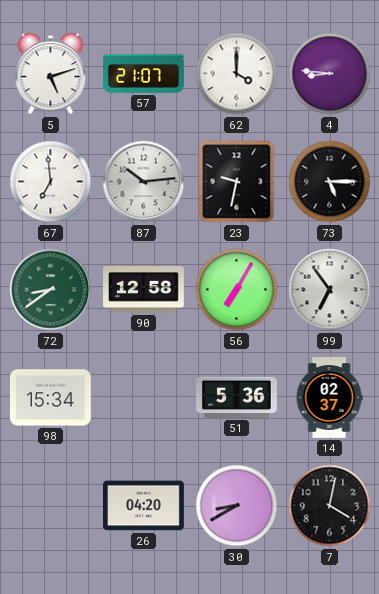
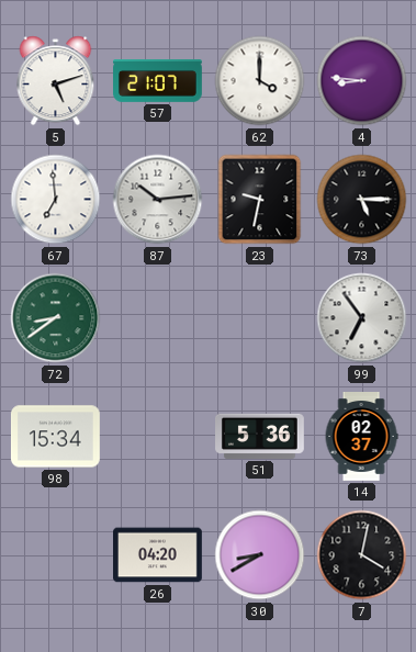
90: 12:58 -> none
56: 7:05 -> none
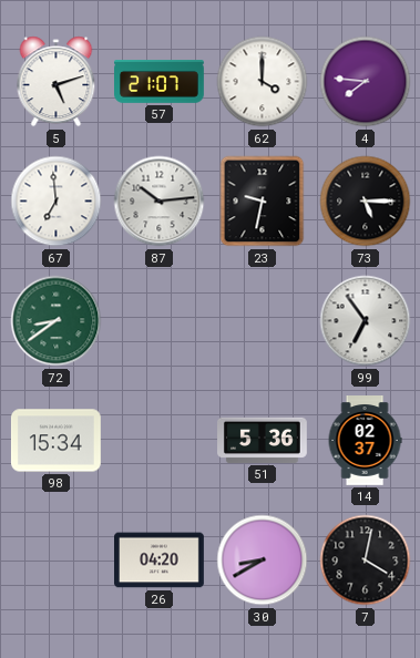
4: 8:46 -> 7:46
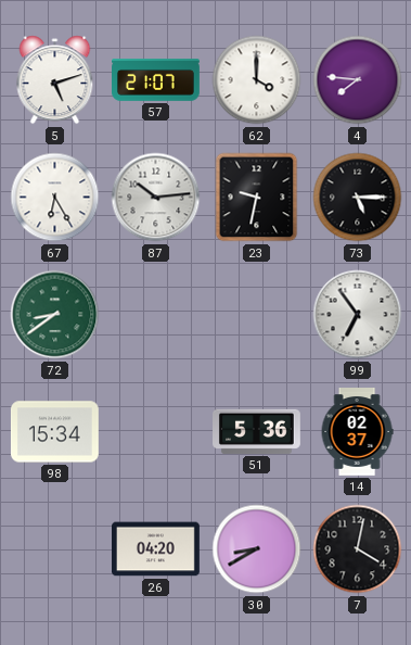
67: 6:59 -> 6:25
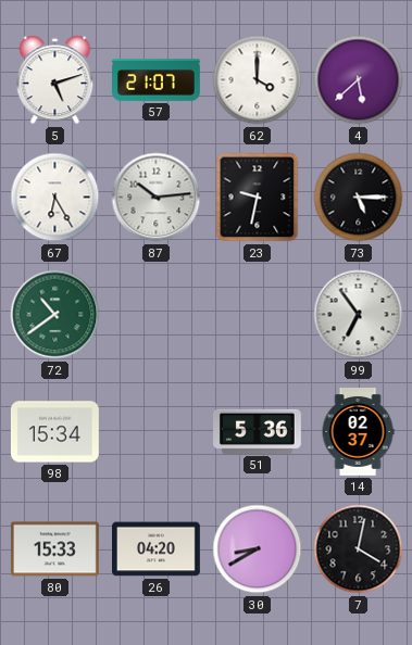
4: 7:46 -> 5:38
72: 8:39 -> 10:39
80: none -> 15:33
